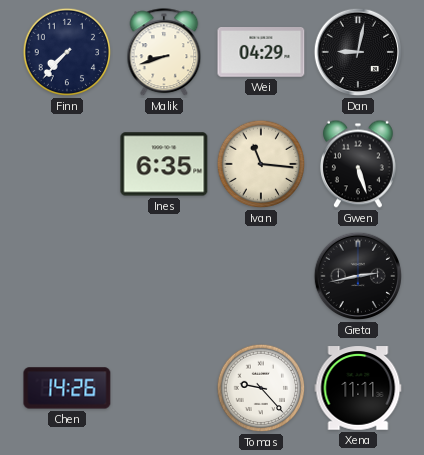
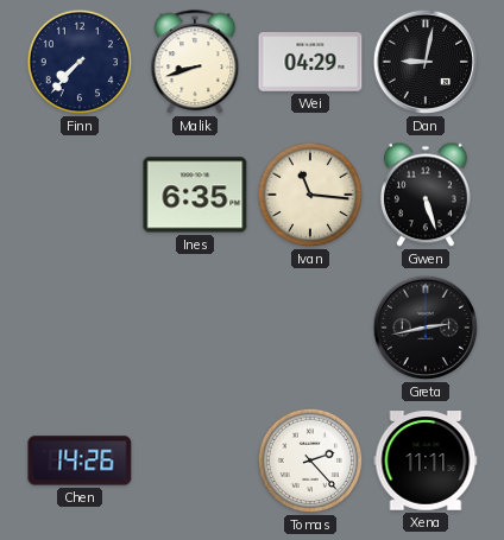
Tomas: 9:23 -> 2:23
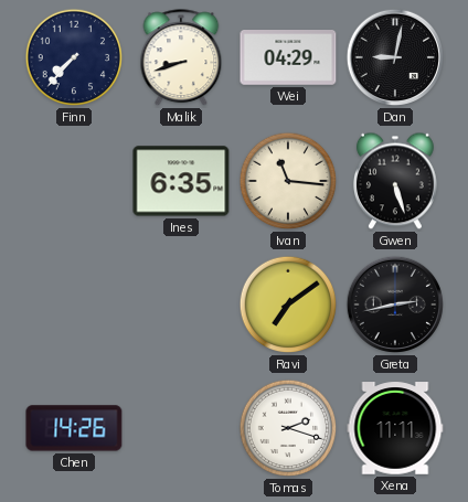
Ravi: none -> 7:09
Tomas: 2:23 -> 2:18
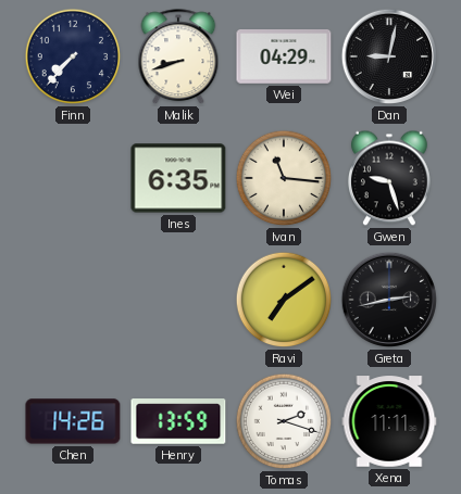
Gwen: 5:27 -> 9:27
Henry: none -> 13:59
